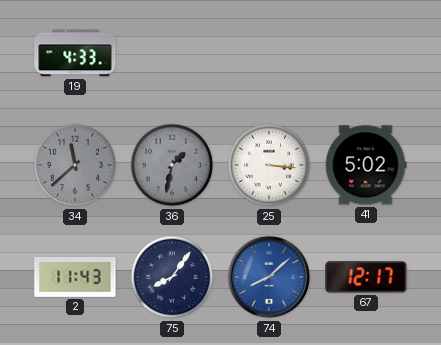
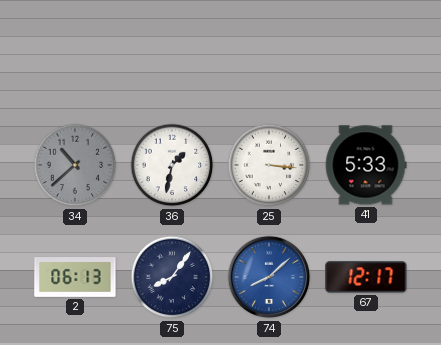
19: 4:33 -> none
34: 11:38 -> 10:38
36 dial: grey -> white
41: 5:02 -> 5:33
2: 11:43 -> 06:13
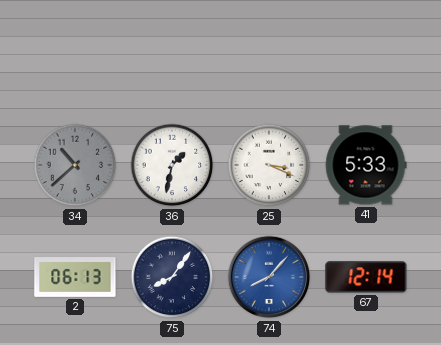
25: 3:16 -> 3:19
74: 8:08 -> 8:07
67: 12:17 -> 12:14
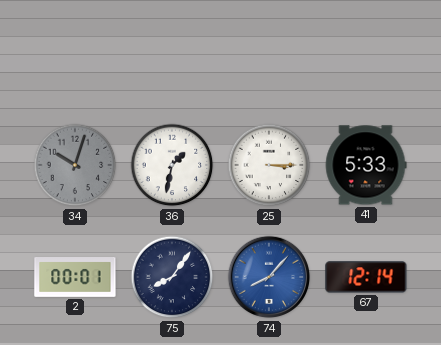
34: 10:38 -> 10:03
25: 3:19 -> 3:15
2: 06:13 -> 00:01
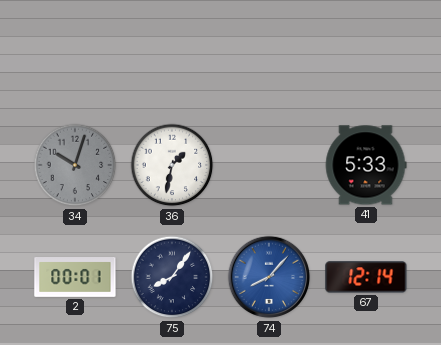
25: 3:15 -> none
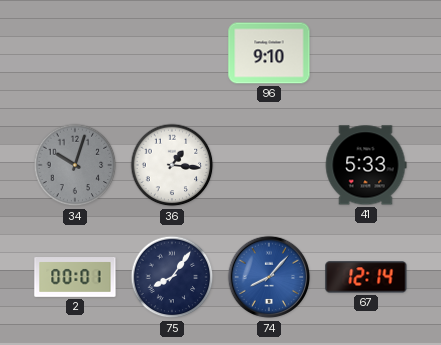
96: none -> 9:10
36: 1:32 -> 1:16
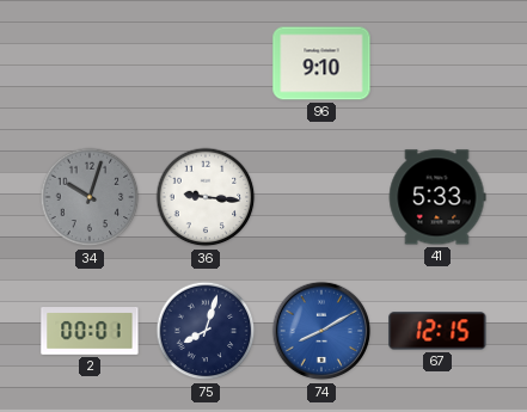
36: 1:16 -> 9:16
75: 8:06 -> 8:03
74: 8:07 -> 8:10
67: 12:14 -> 12:15
